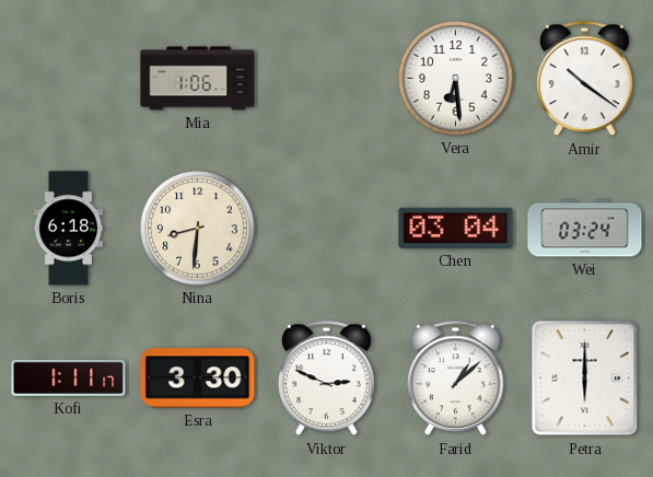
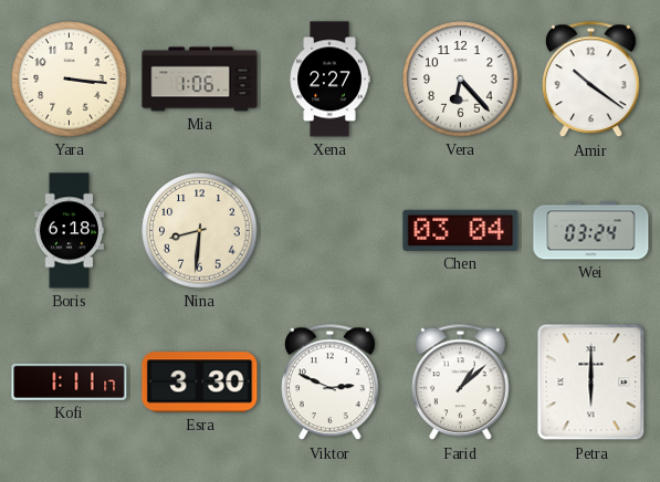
Yara: none -> 3:16
Xena: none -> 2:27
Vera: 6:29 -> 6:23
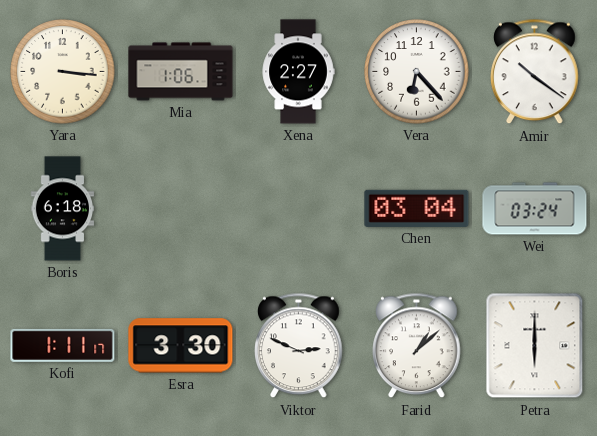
Nina: 8:31 -> none
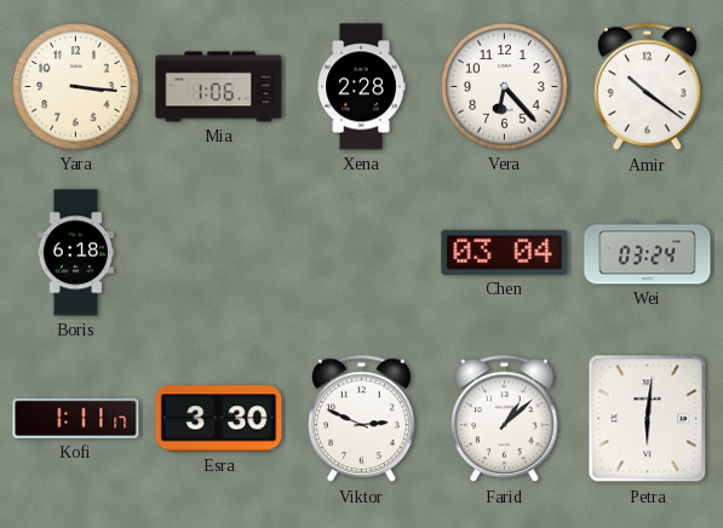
Xena: 2:27 -> 2:28
Petra: 6:00 -> 6:01
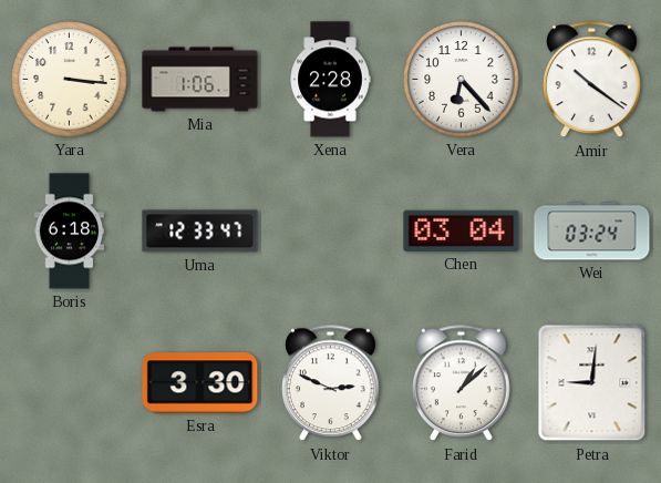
Uma: none -> 12:33
Kofi: 1:11 -> none
Petra: 6:01 -> 9:01
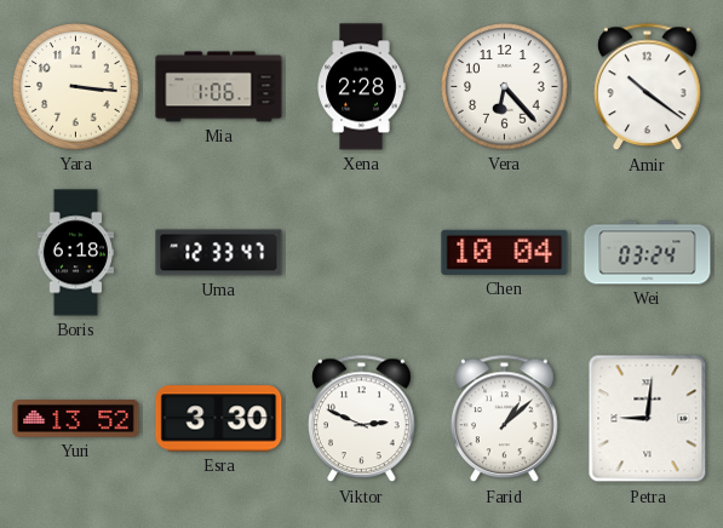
Chen: 03:04 -> 10:04
Yuri: none -> 13:52
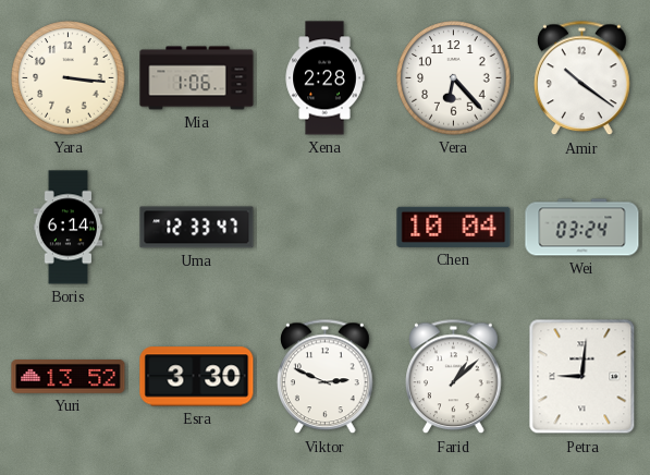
Boris: 6:18 -> 6:14
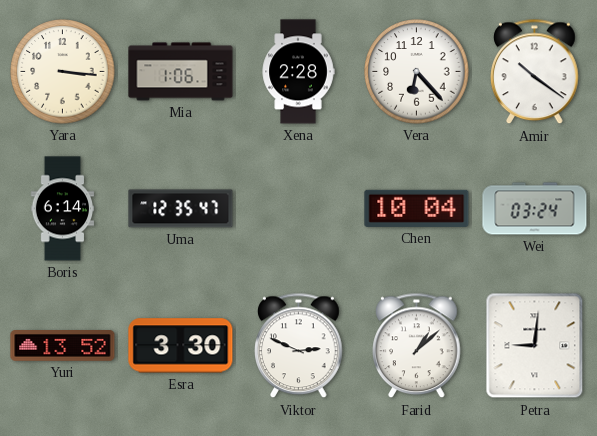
Uma: 12:33 -> 12:35
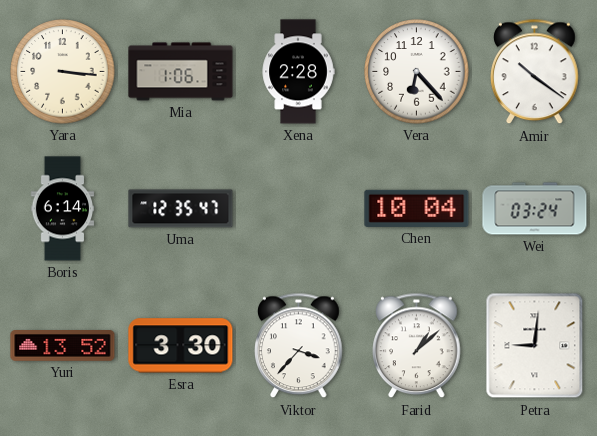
Viktor: 2:49 -> 3:37
